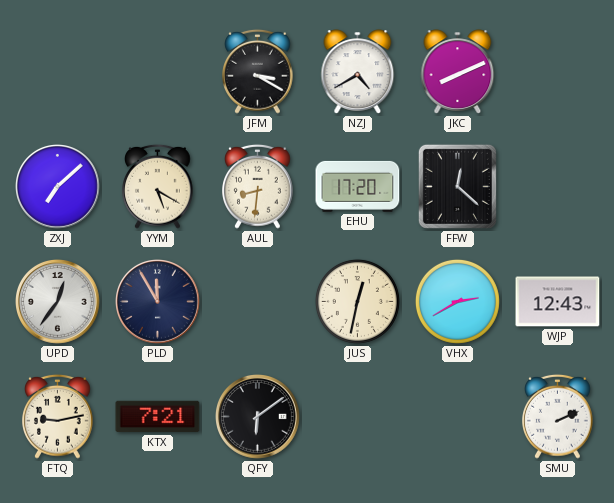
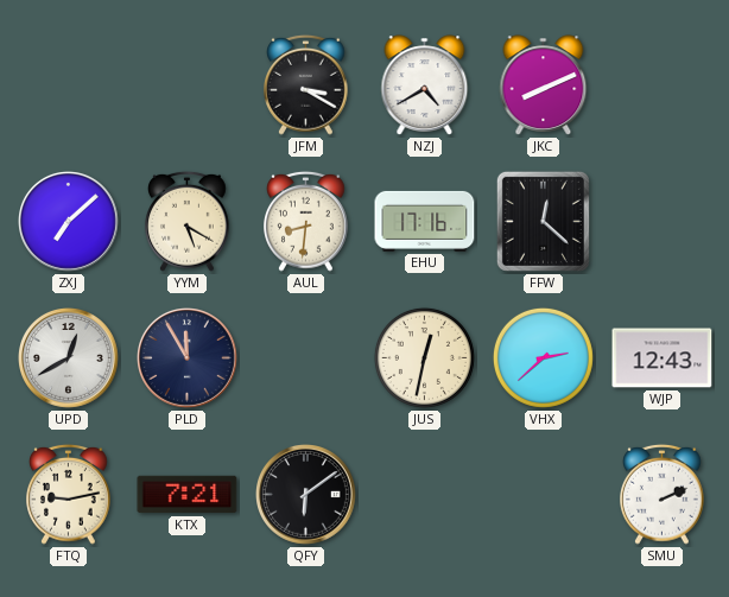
EHU: 17:20 -> 17:16
UPD: 12:36 -> 12:40
VHX: 2:40 -> 2:38
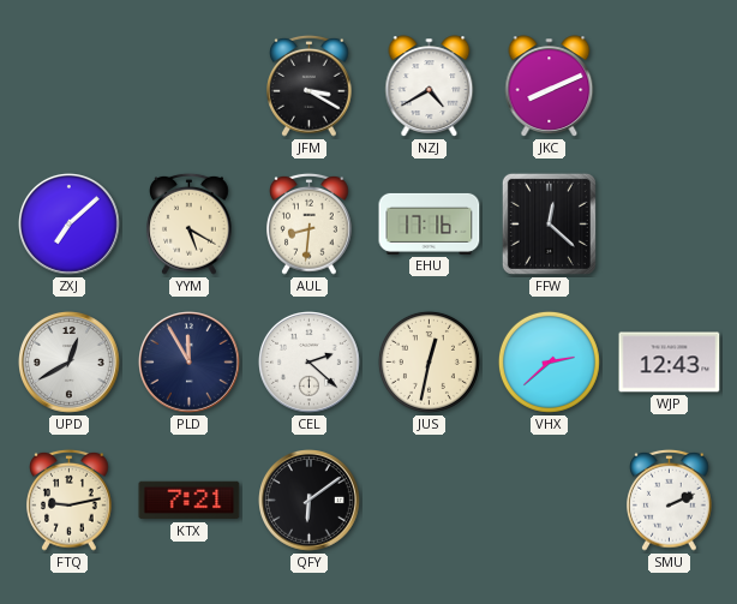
CEL: none -> 2:22
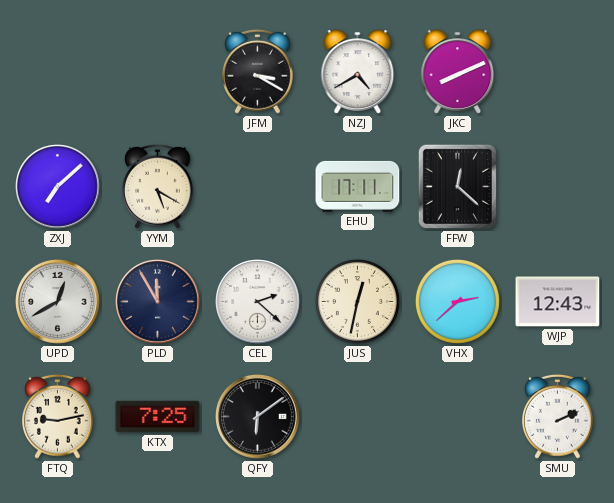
AUL: 8:31 -> none
EHU: 17:16 -> 17:11
KTX: 7:21 -> 7:25
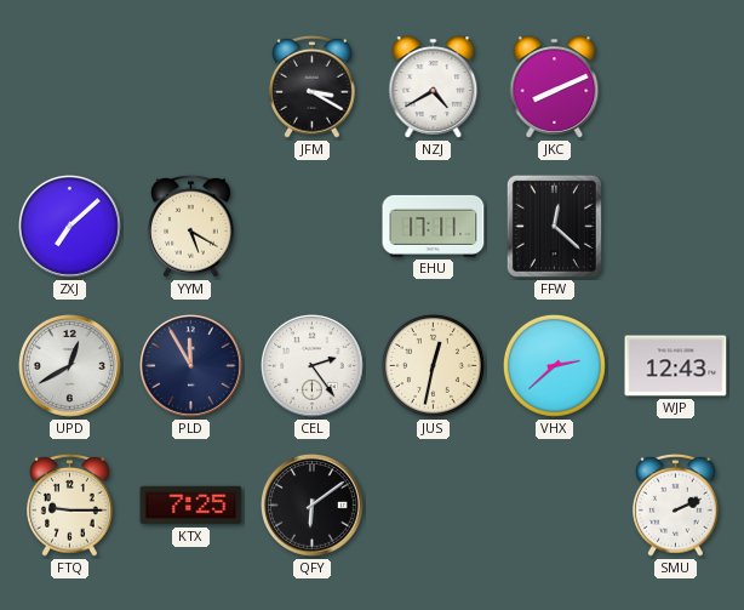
CEL: 2:22 -> 2:24
FTQ: 9:13 -> 9:15
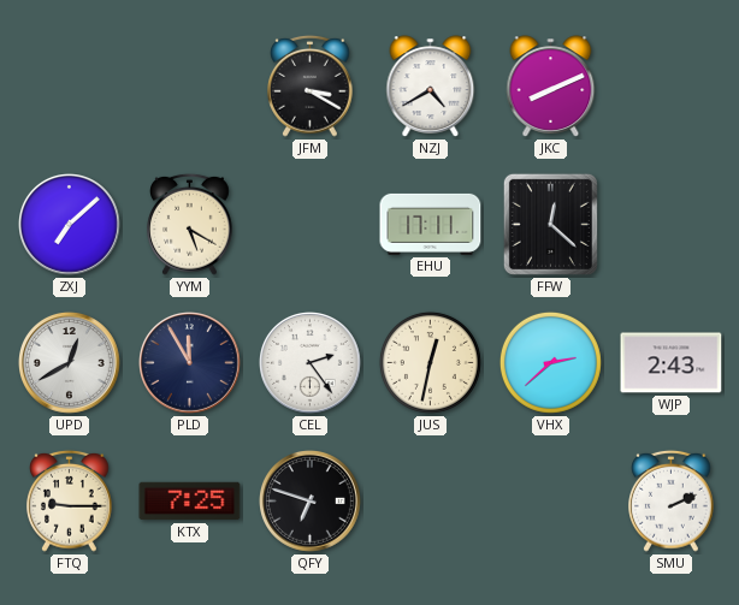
WJP: 12:43 -> 2:43
QFY: 6:09 -> 6:48
